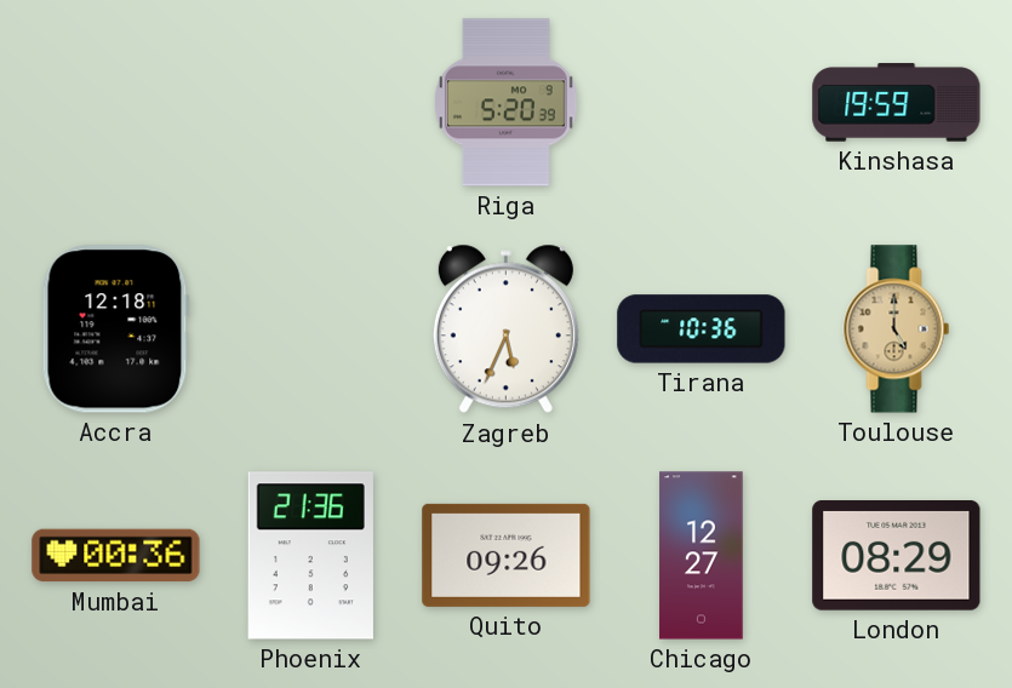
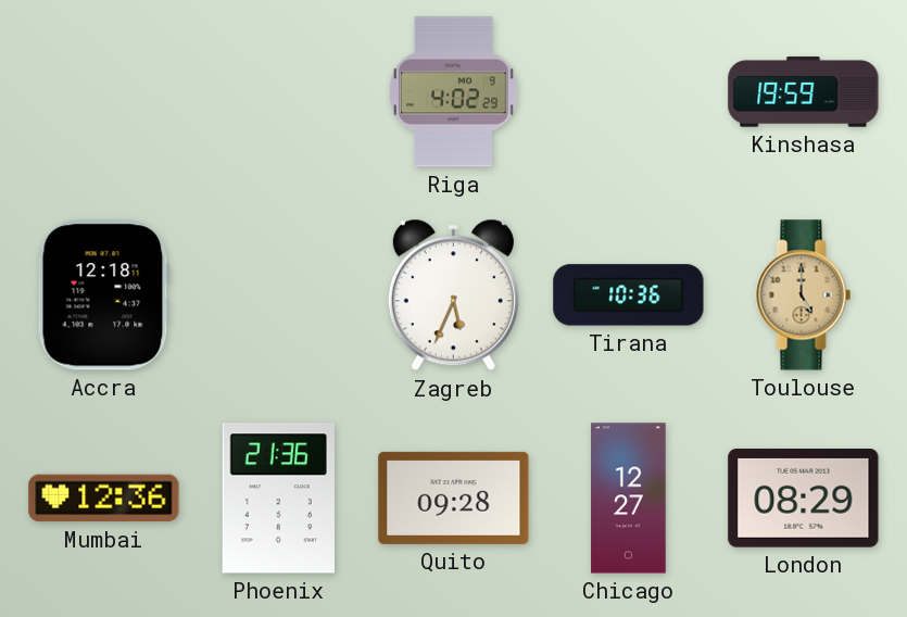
Riga: 5:20 -> 4:02
Mumbai: 00:36 -> 12:36
Quito: 09:26 -> 09:28
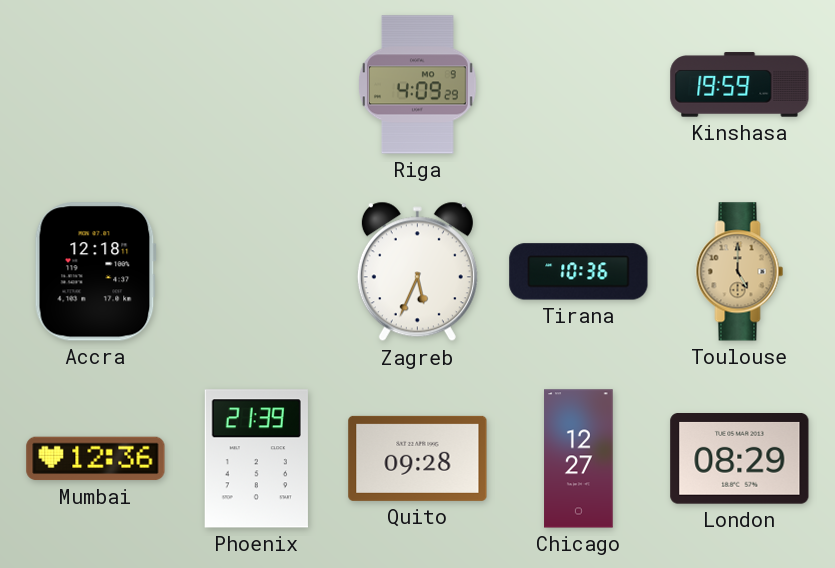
Riga: 4:02 -> 4:09
Phoenix: 21:36 -> 21:39
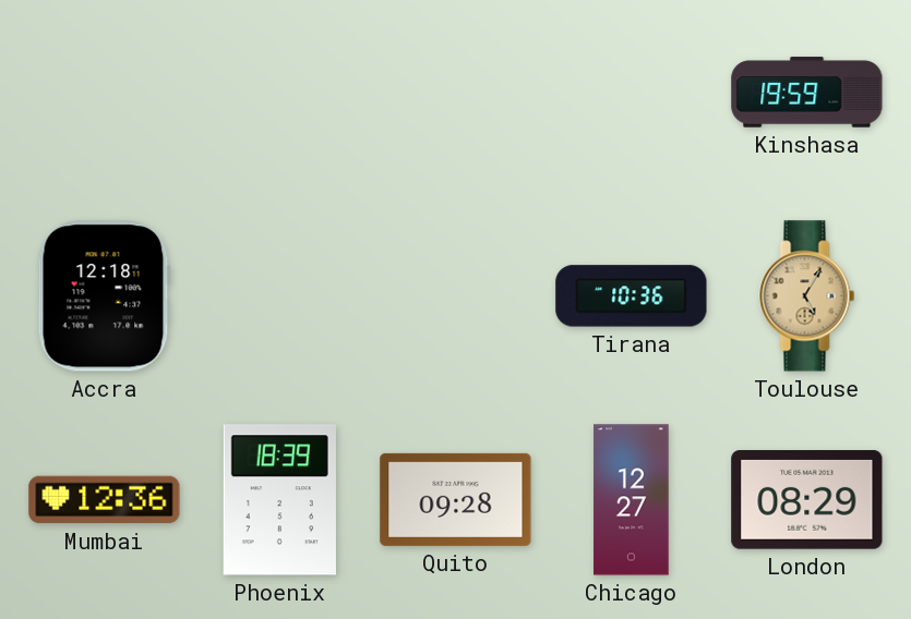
Riga: 4:09 -> none
Zagreb: 5:34 -> none
Toulouse: 5:00 -> 5:05
Phoenix: 21:39 -> 18:39
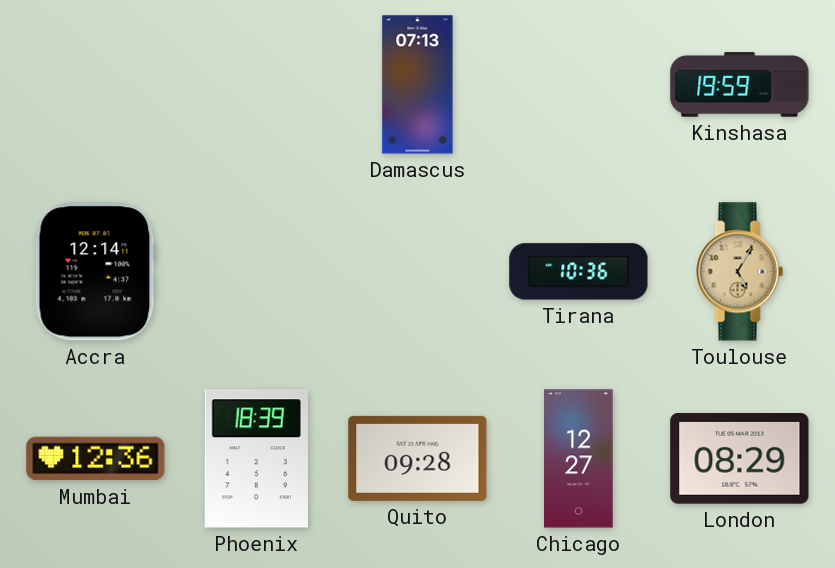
Damascus: none -> 07:13
Accra: 12:18 -> 12:14
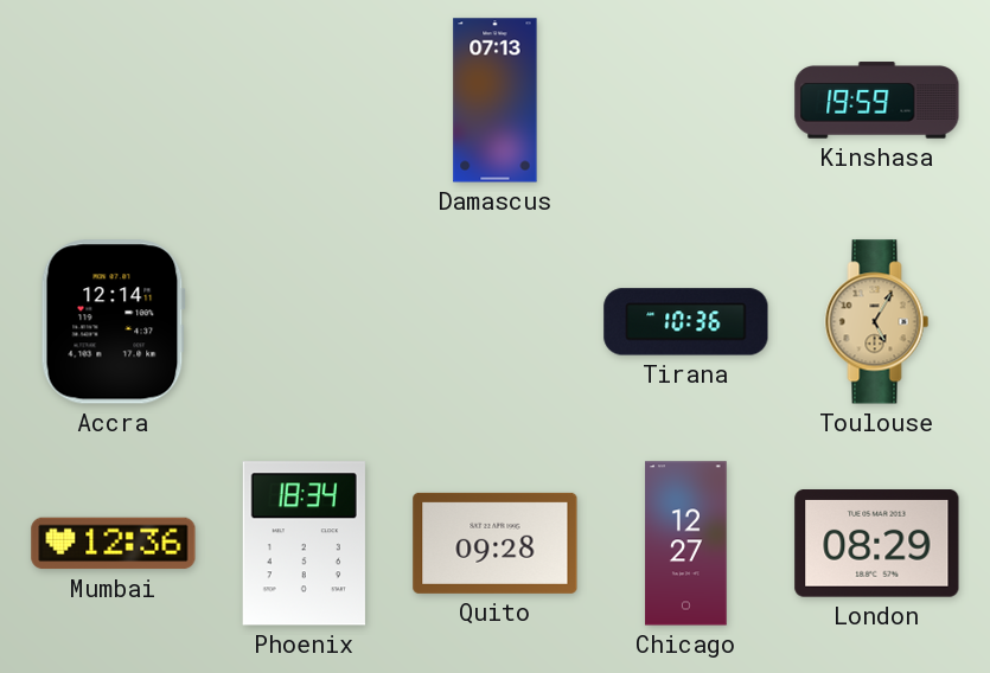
Phoenix: 18:39 -> 18:34
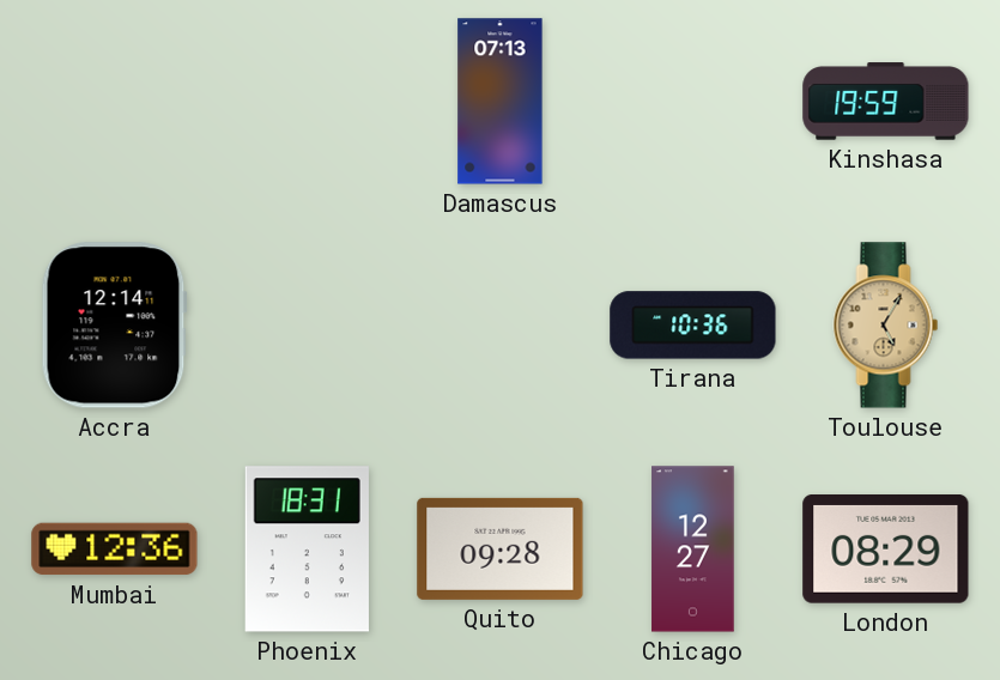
Phoenix: 18:34 -> 18:31
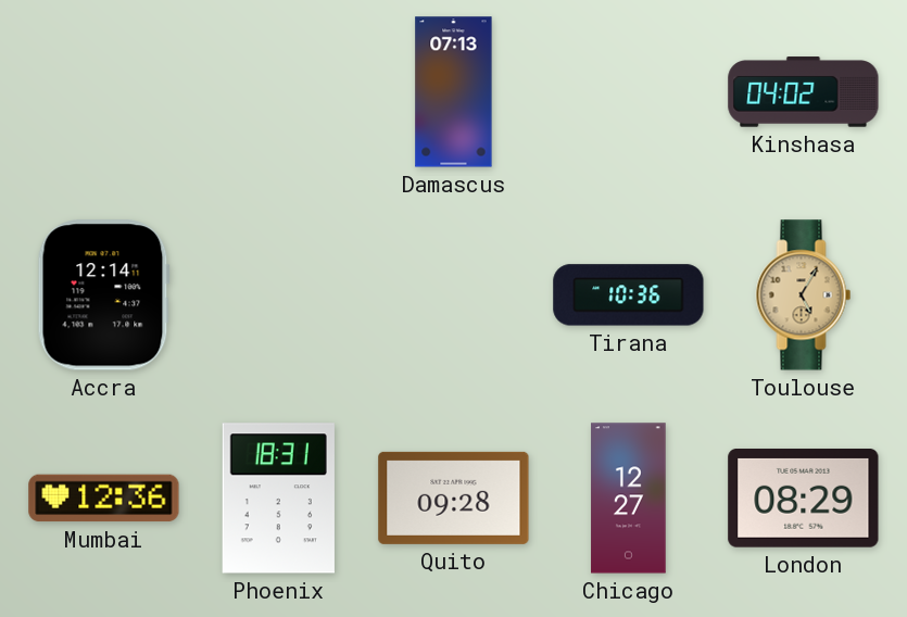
Kinshasa: 19:59 -> 04:02
